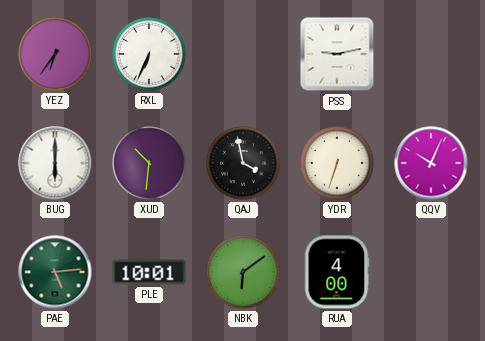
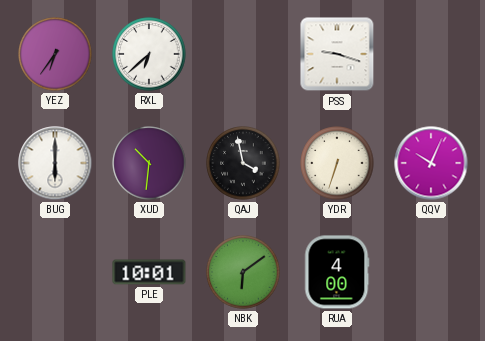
RXL: 6:34 -> 6:38
PSS: 9:13 -> 9:18
PAE: 5:14 -> none
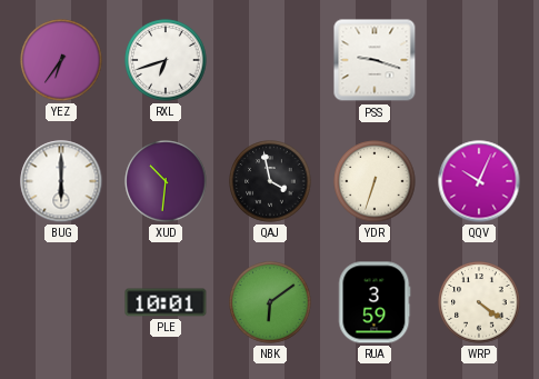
RXL: 6:38 -> 6:42
RUA: 4:00 -> 3:59
WRP: none -> 4:21
